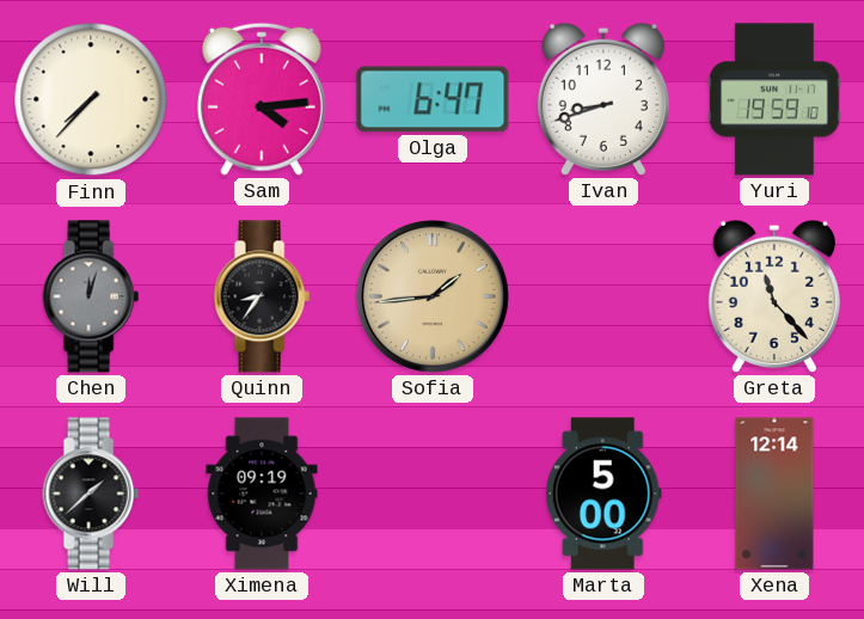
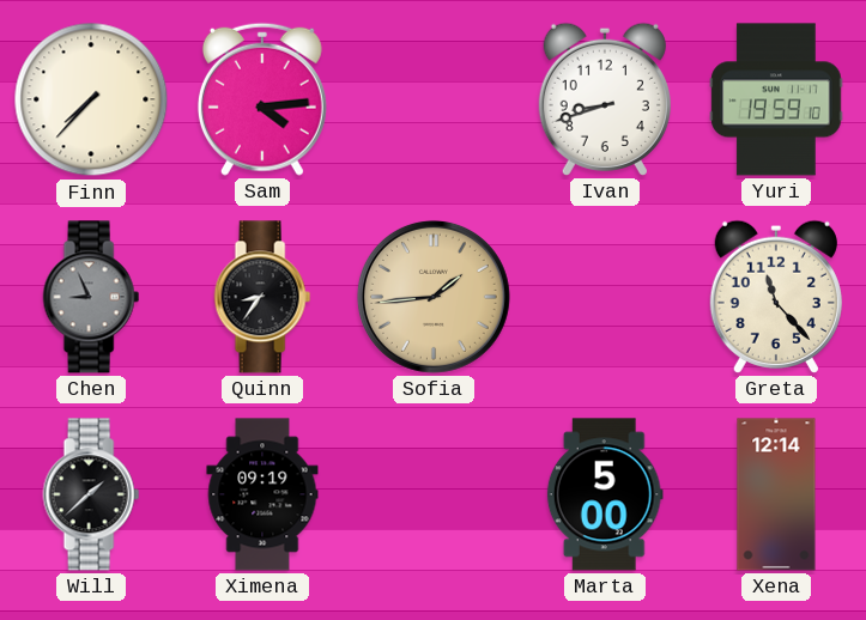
Olga: 6:47 -> none
Chen: 12:03 -> 8:56
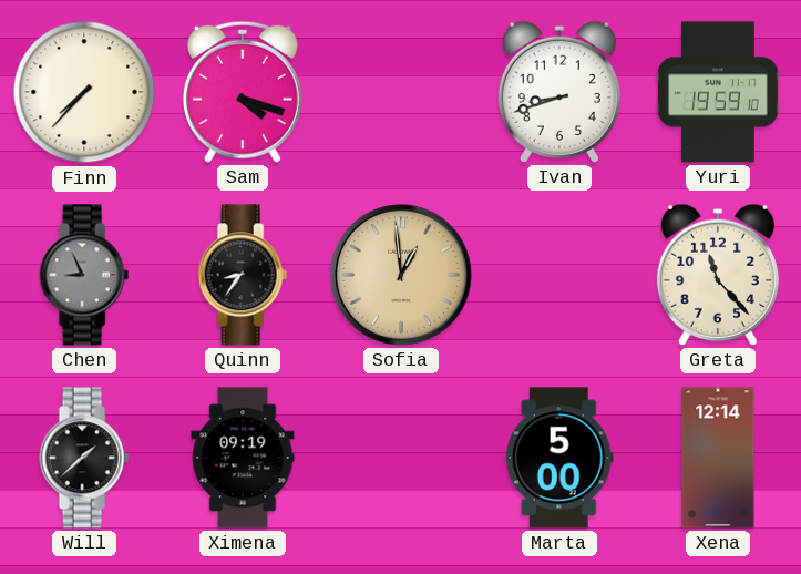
Sam: 4:14 -> 4:18
Sofia: 1:44 -> 12:59
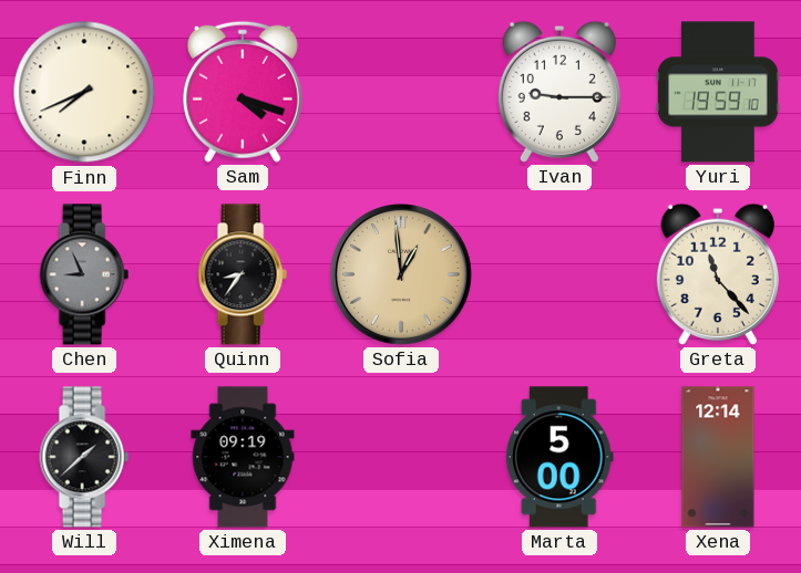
Finn: 7:37 -> 7:41
Ivan: 8:42 -> 9:15
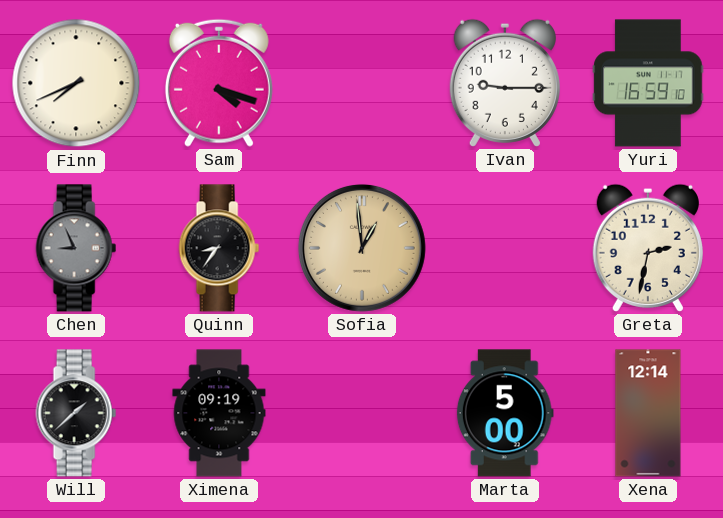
Yuri: 19:59 -> 16:59
Greta: 11:23 -> 2:32
